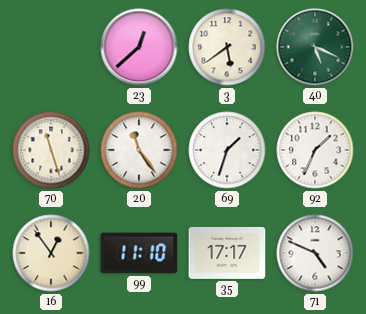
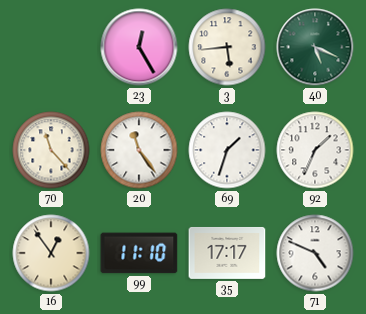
23: 12:38 -> 12:25
3: 5:39 -> 5:44
70: 11:27 -> 11:23
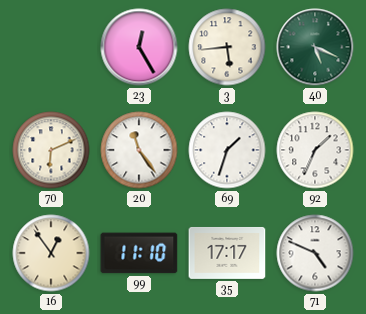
70: 11:23 -> 6:11
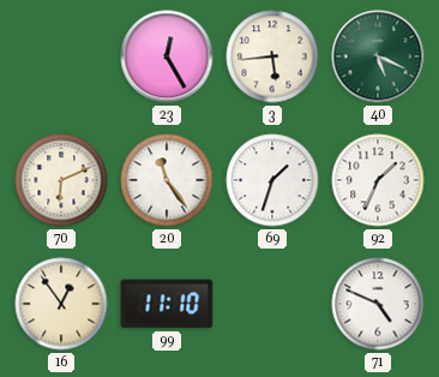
35: 17:17 -> none
